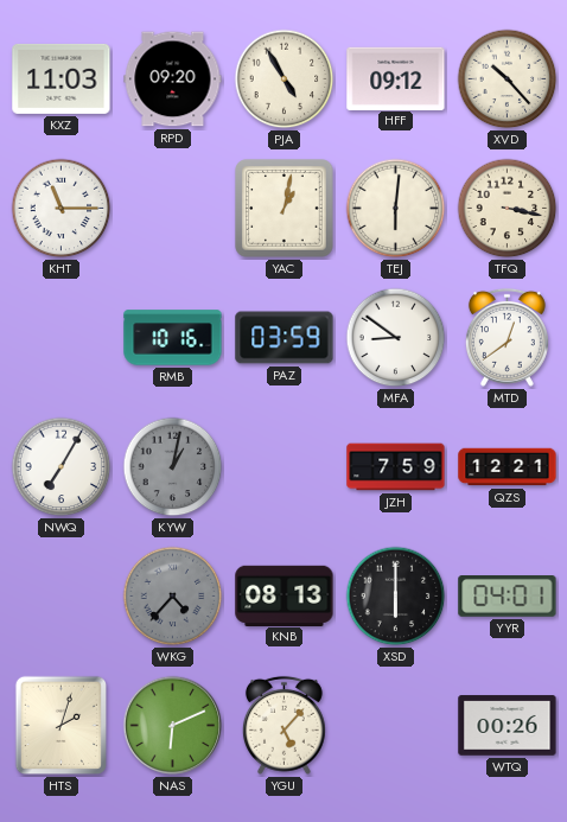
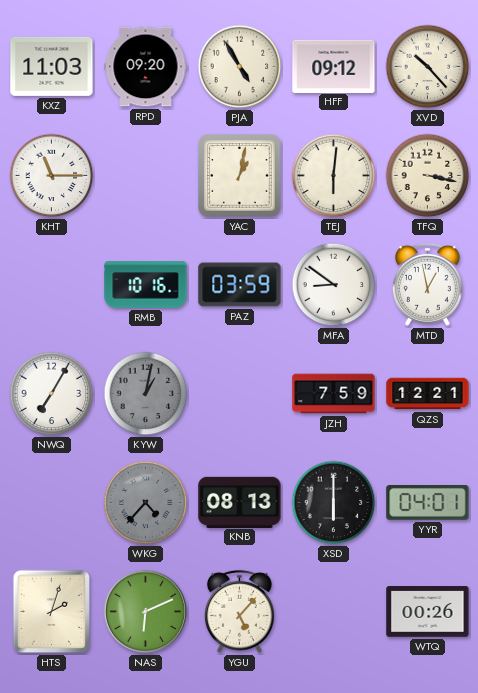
MTD: 12:39 -> 12:58
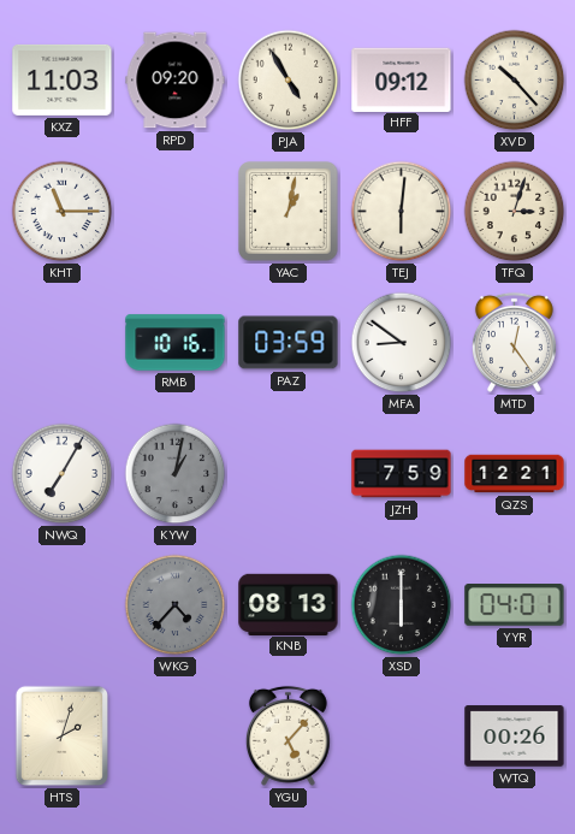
TFQ: 3:17 -> 3:03
MTD: 12:58 -> 12:24
NAS: 6:11 -> none
